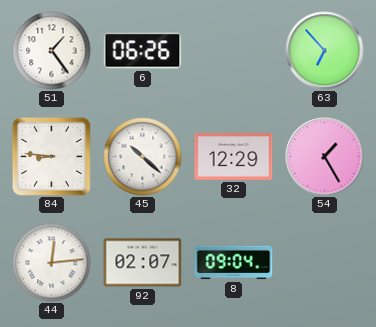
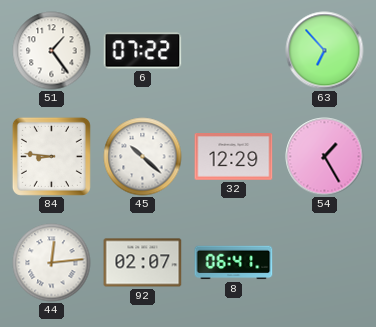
6: 06:26 -> 07:22
8: 09:04 -> 06:41
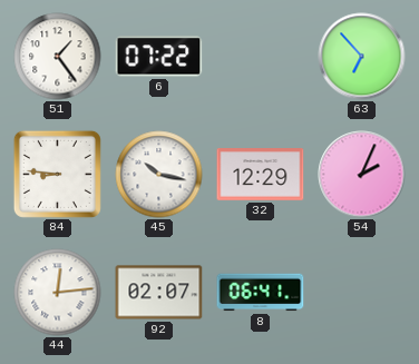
45: 10:22 -> 10:17
54: 1:25 -> 2:04
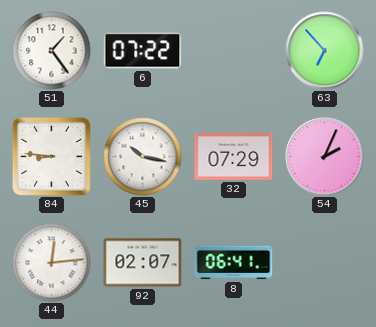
32: 12:29 -> 07:29
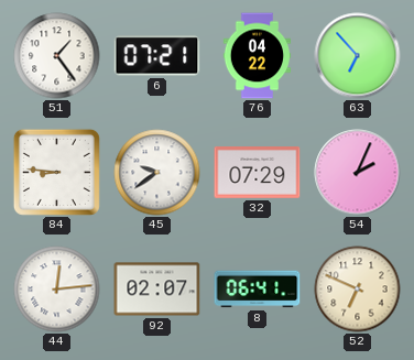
6: 07:22 -> 07:21
76: none -> 04:22
45: 10:17 -> 9:39
52: none -> 6:49
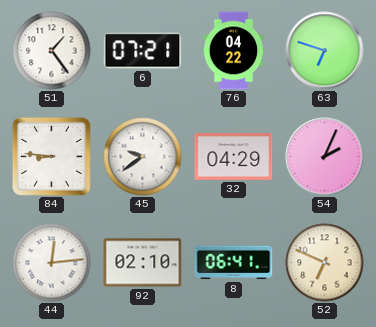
63: 6:53 -> 6:48
32: 07:29 -> 04:29
92: 02:07 -> 02:10
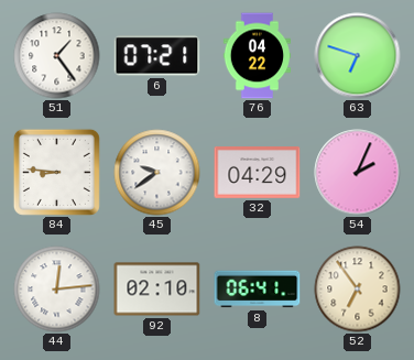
52: 6:49 -> 6:54
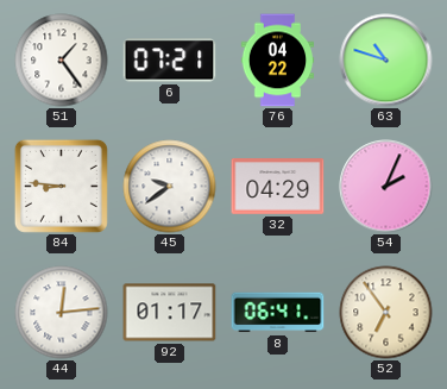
63: 6:48 -> 10:48
92: 02:10 -> 01:17
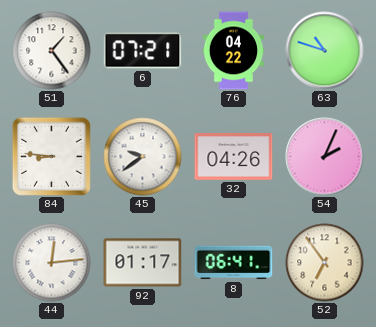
32: 04:29 -> 04:26
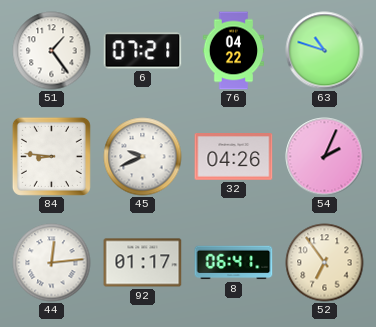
45: 9:39 -> 9:41
